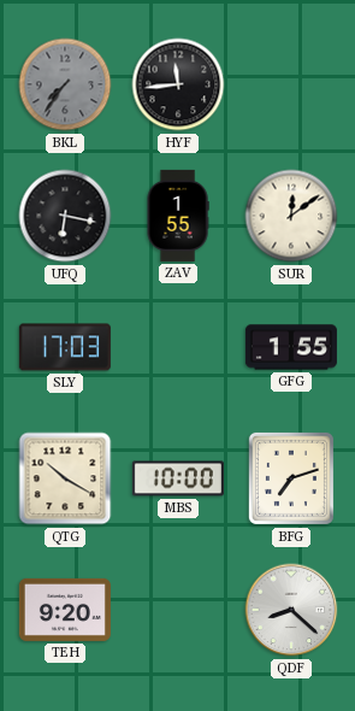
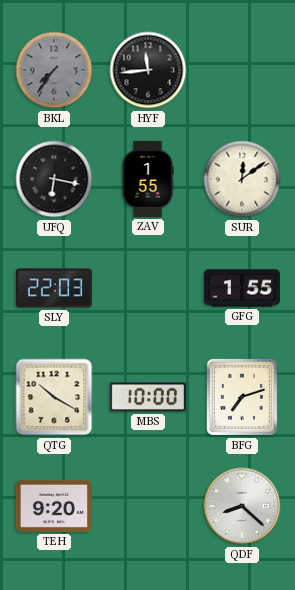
SLY: 17:03 -> 22:03
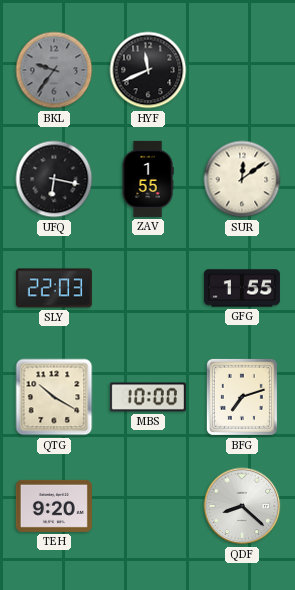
BKL: 7:36 -> 9:36
HYF: 11:44 -> 11:41
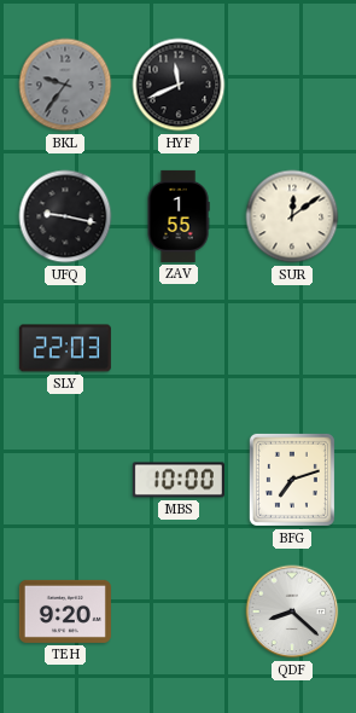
UFQ: 6:17 -> 9:17
GFG: 1:55 -> none
QTG: 10:20 -> none
